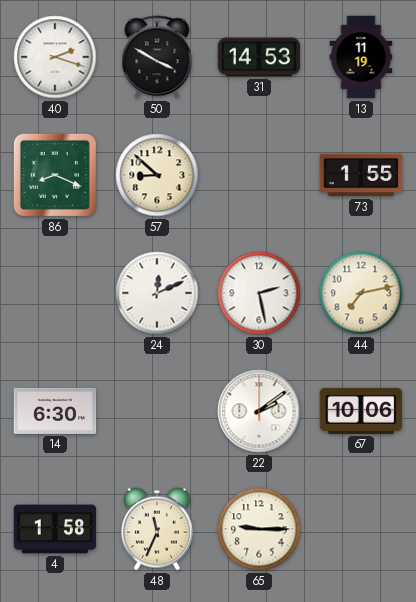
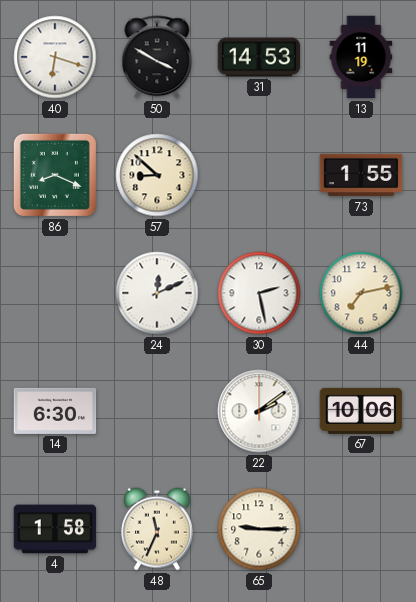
40: 2:18 -> 6:18
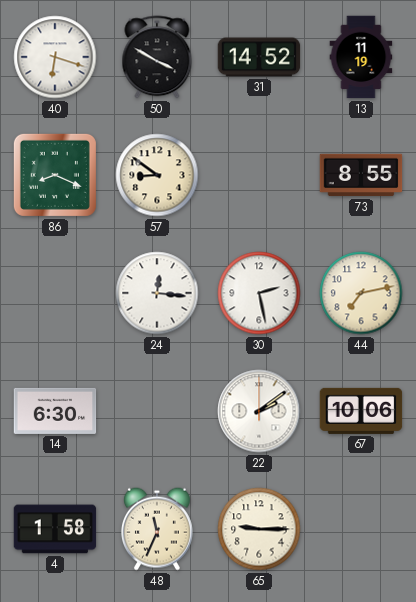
31: 14:53 -> 14:52
57: 8:52 -> 8:51
73: 1:55 -> 8:55
24: 12:11 -> 12:16
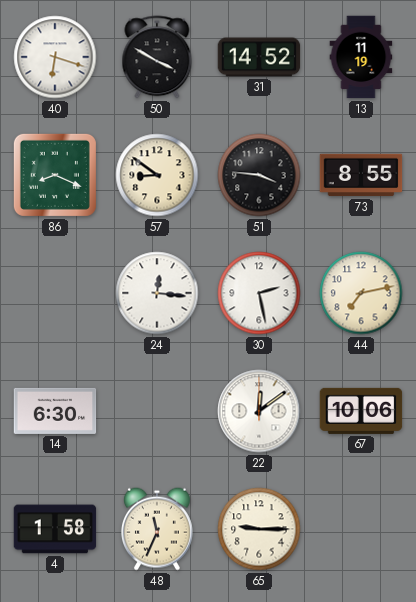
51: none -> 3:46
22: 2:09 -> 12:09
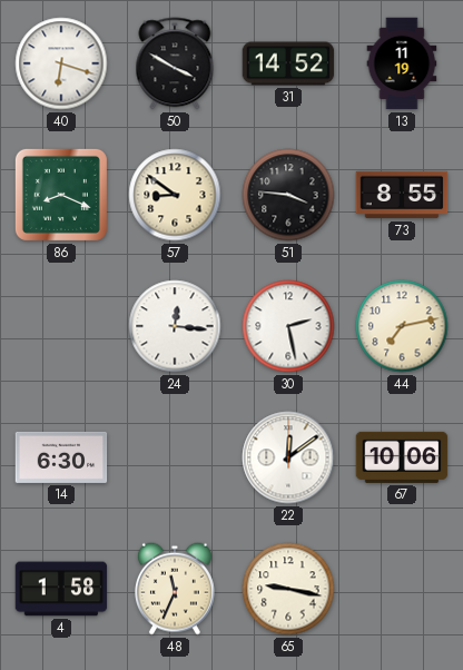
65: 9:15 -> 9:17
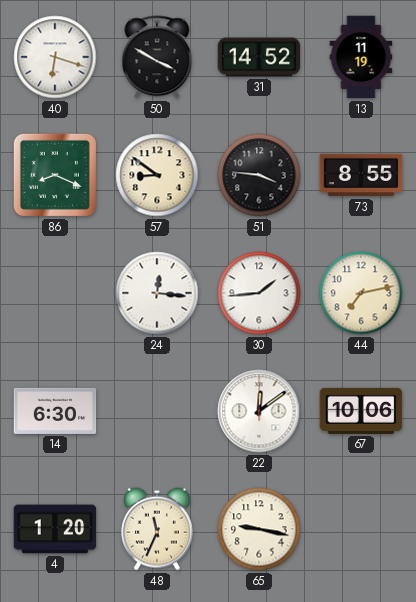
30: 2:28 -> 1:44
4: 1:58 -> 1:20
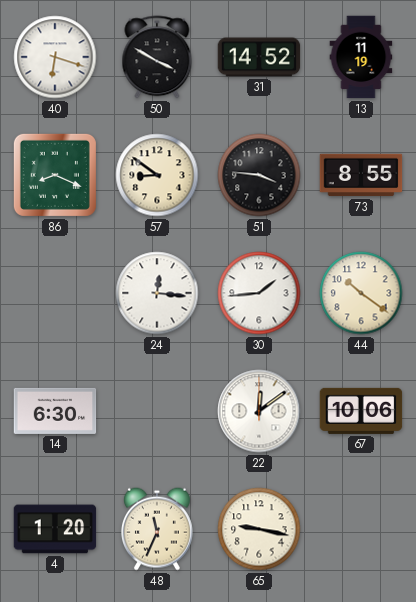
44: 7:13 -> 10:21
